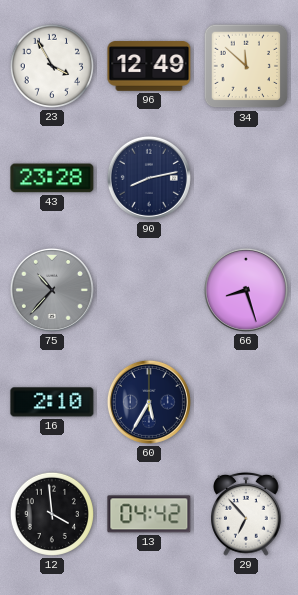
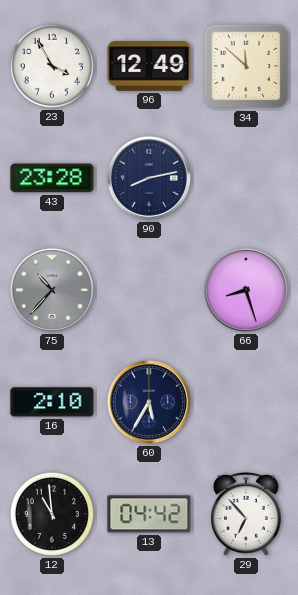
12: 3:59 -> 10:59
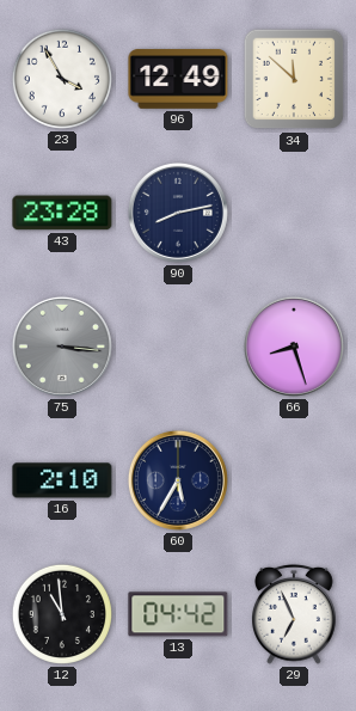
75: 10:37 -> 3:16
29: 6:53 -> 6:56
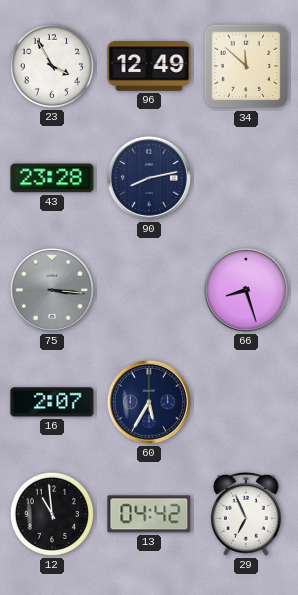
16: 2:10 -> 2:07
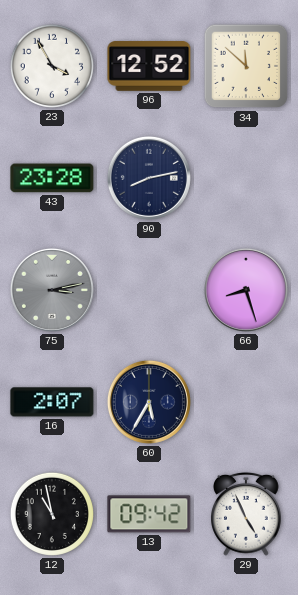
96: 12:49 -> 12:52
75: 3:16 -> 3:13
12: 10:59 -> 10:58
13: 04:42 -> 09:42
29: 6:56 -> 4:56
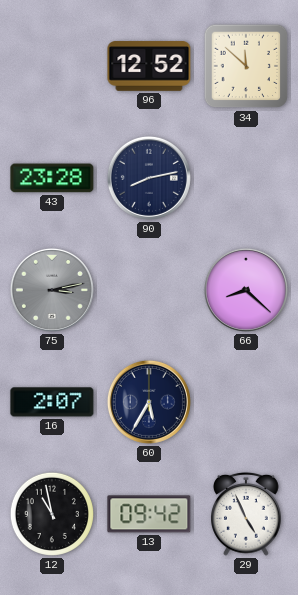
23: 3:55 -> none
66: 8:27 -> 8:22
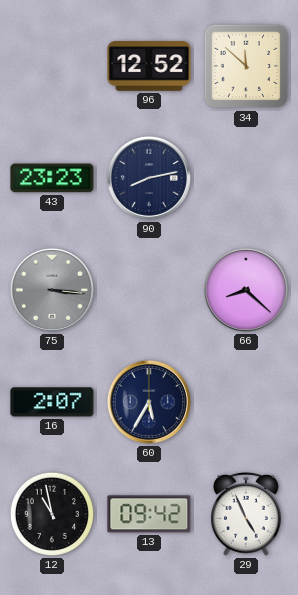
43: 23:28 -> 23:23
75: 3:13 -> 3:16
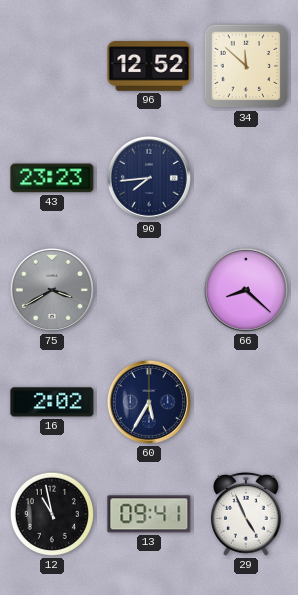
90: 8:13 -> 7:44
75: 3:16 -> 3:40
16: 2:07 -> 2:02
13: 09:42 -> 09:41
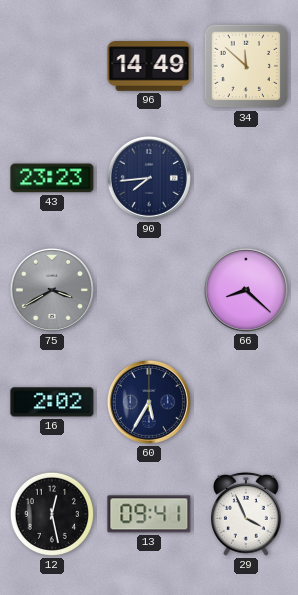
96: 12:52 -> 14:49
12: 10:58 -> 12:28
29: 4:56 -> 3:56
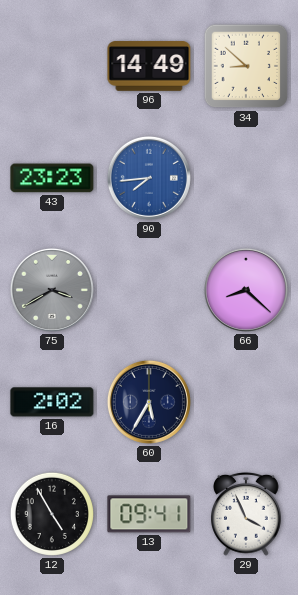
34: 11:52 -> 8:52
90 dial: navy -> blue
12: 12:28 -> 4:55
